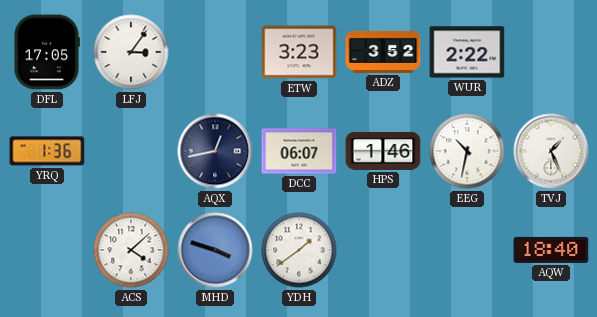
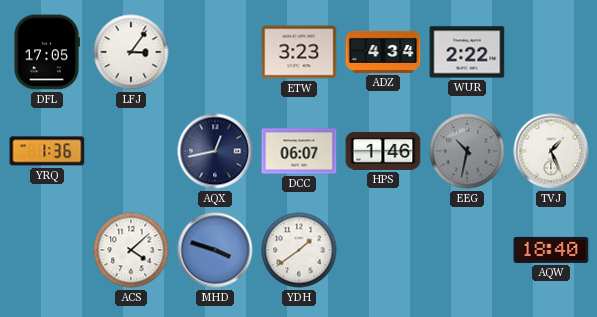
ADZ: 3:52 -> 4:34
EEG dial: white -> grey
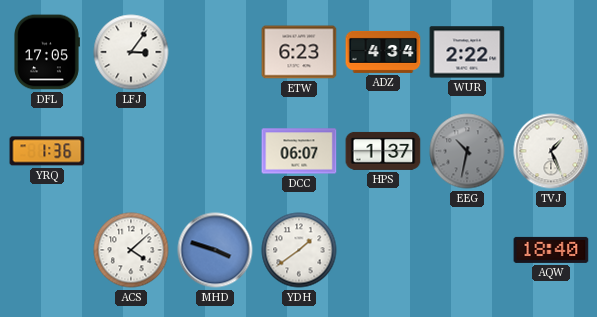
ETW: 3:23 -> 6:23
AQX: 12:43 -> none
HPS: 1:46 -> 1:37
